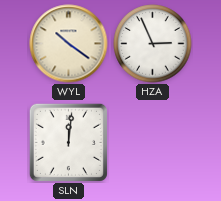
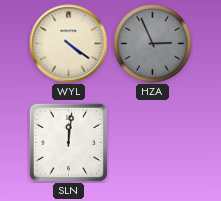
WYL: 10:21 -> 4:21
HZA dial: white -> grey
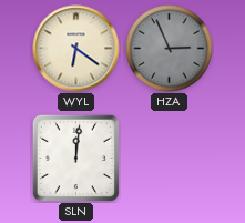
WYL: 4:21 -> 6:21
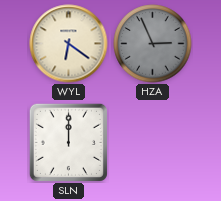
SLN: 12:01 -> 12:00
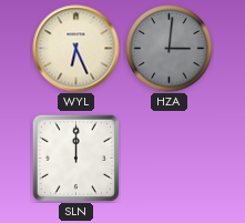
WYL: 6:21 -> 6:26
HZA: 2:56 -> 3:01
